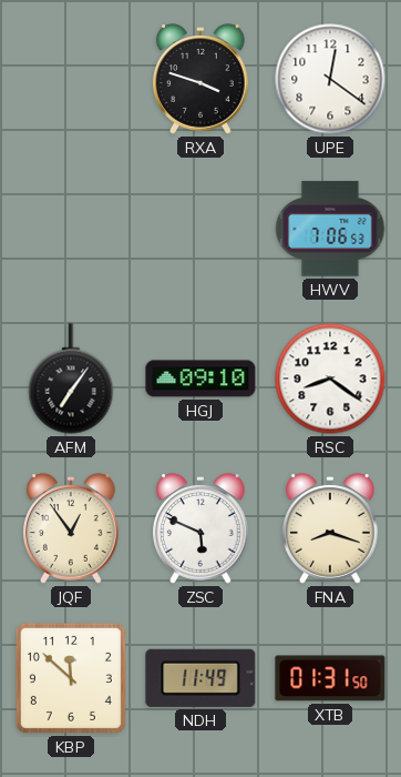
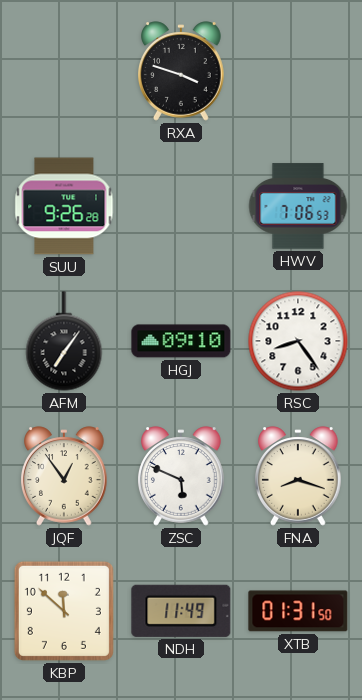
UPE: 12:21 -> none
SUU: none -> 9:26
RSC: 8:21 -> 8:24
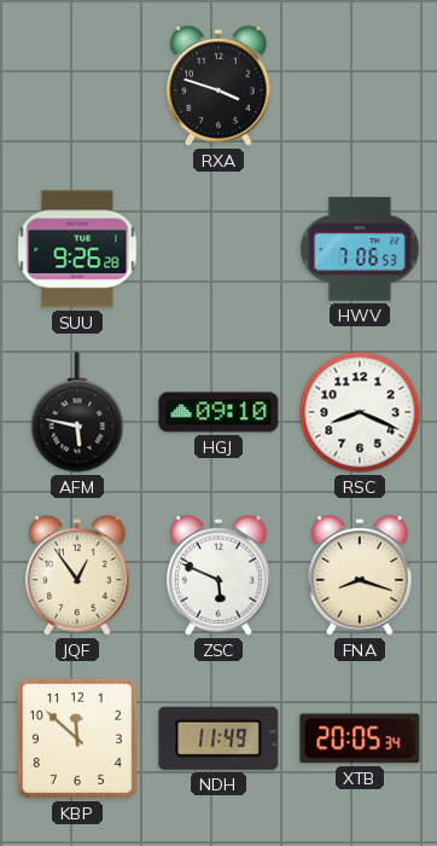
AFM: 7:06 -> 5:47
RSC: 8:24 -> 8:19
XTB: 01:31 -> 20:05
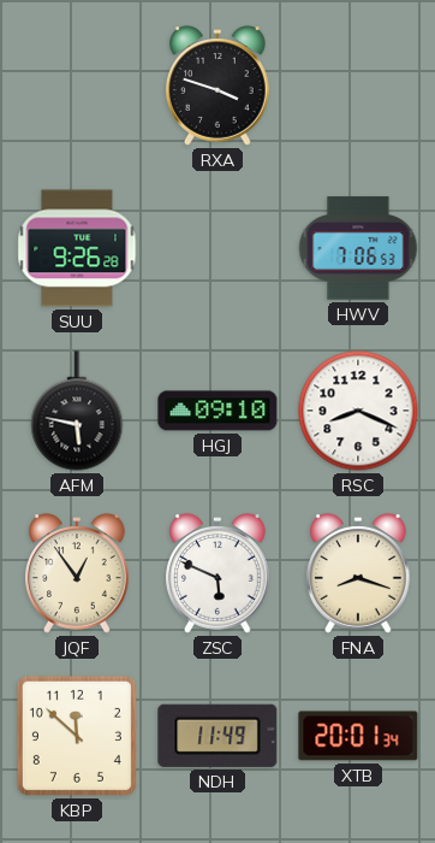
XTB: 20:05 -> 20:01
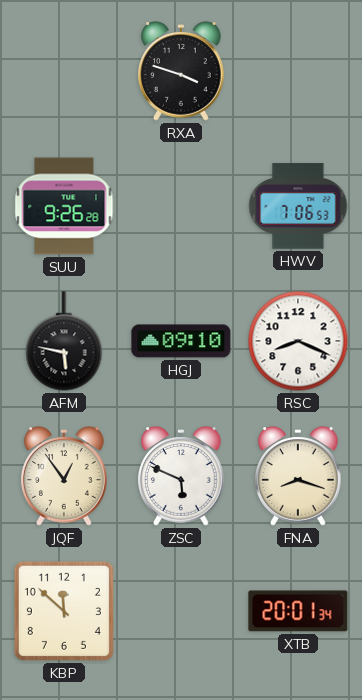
NDH: 11:49 -> none
